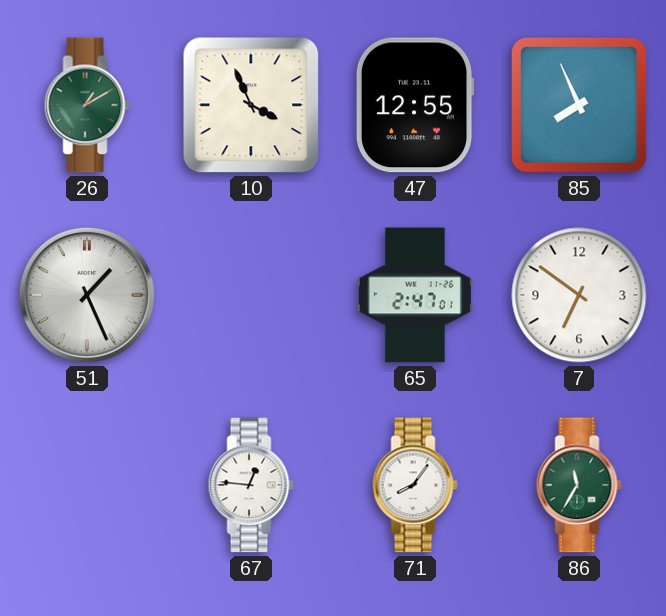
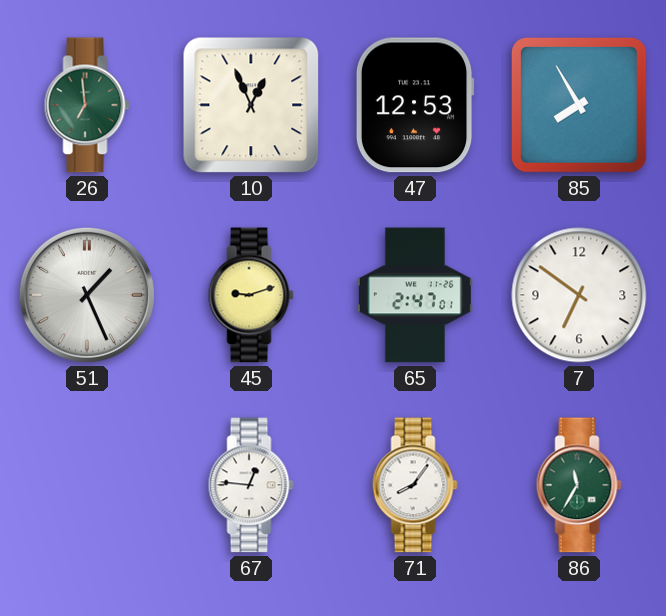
26: 1:10 -> 6:59
10: 3:56 -> 12:56
47: 12:55 -> 12:53
85: 7:56 -> 7:55
45: none -> 9:12
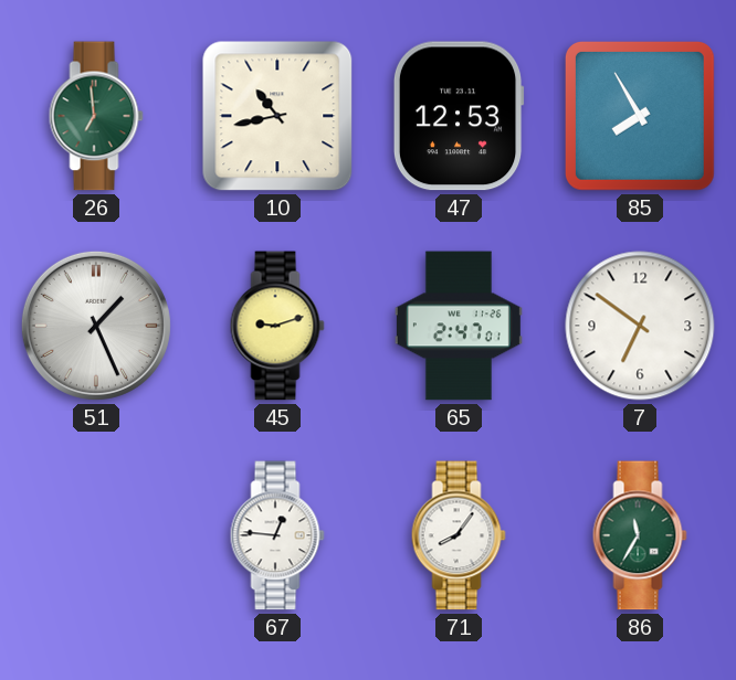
10: 12:56 -> 10:43
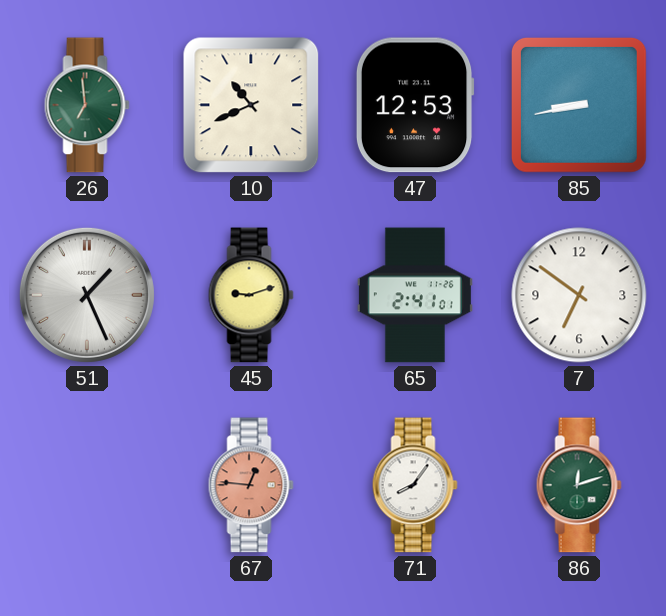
10: 10:43 -> 10:41
85: 7:55 -> 8:43
65: 2:47 -> 2:41
67 dial: white -> salmon
86: 11:35 -> 12:12
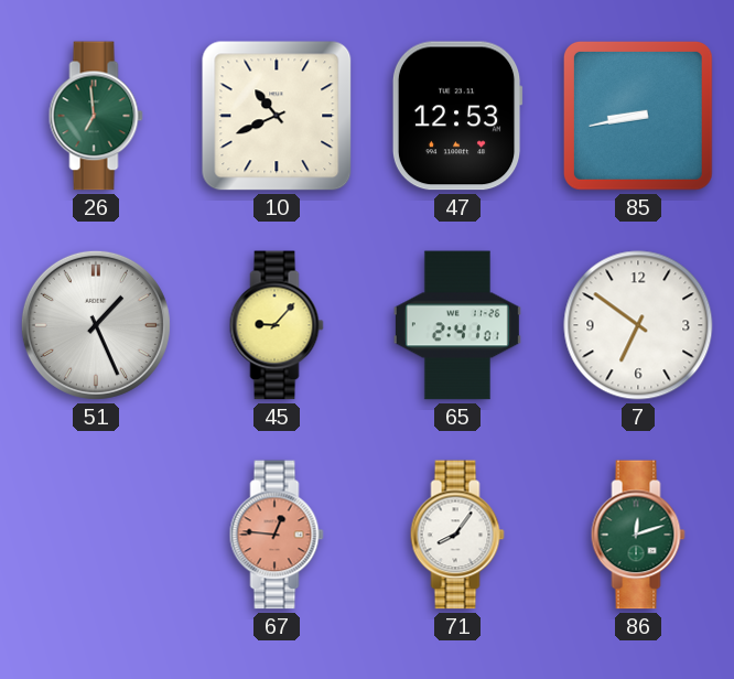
45: 9:12 -> 9:07
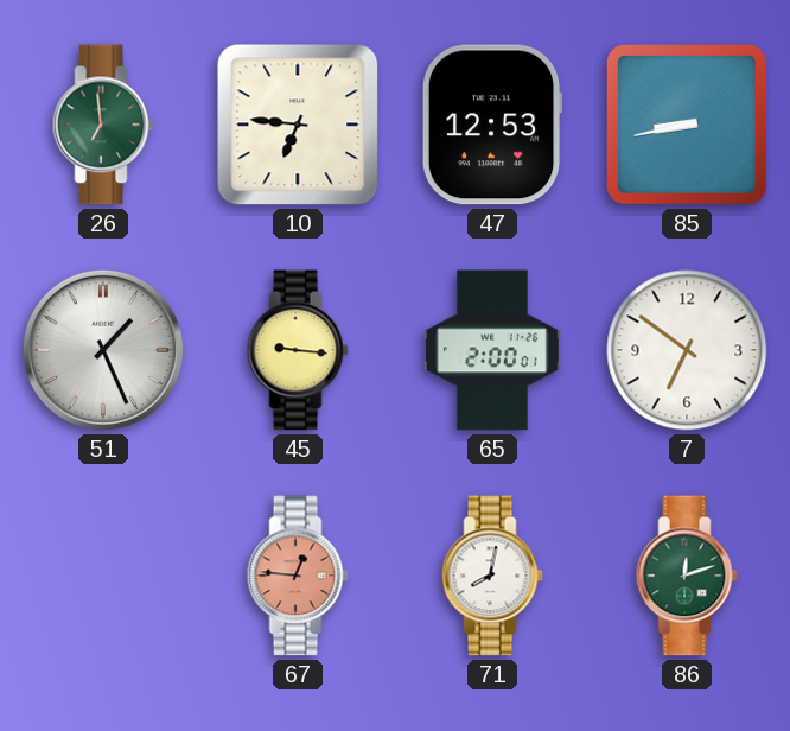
10: 10:41 -> 6:46
45: 9:07 -> 9:16
65: 2:41 -> 2:00
71: 8:06 -> 8:02
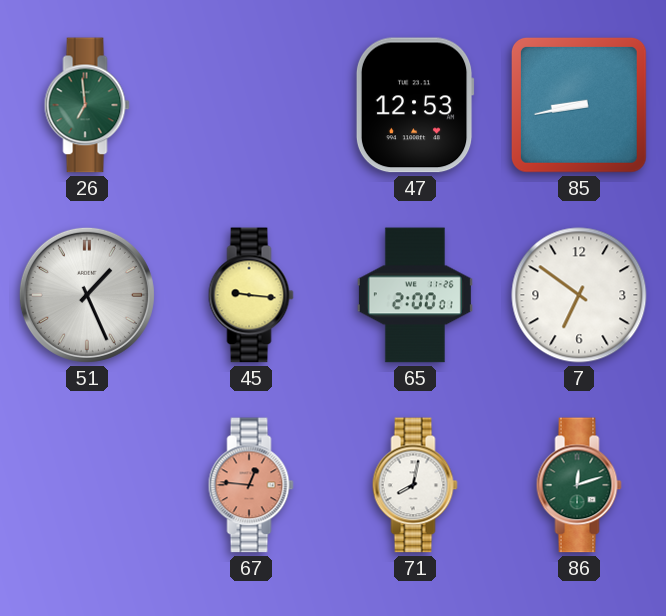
10: 6:46 -> none
